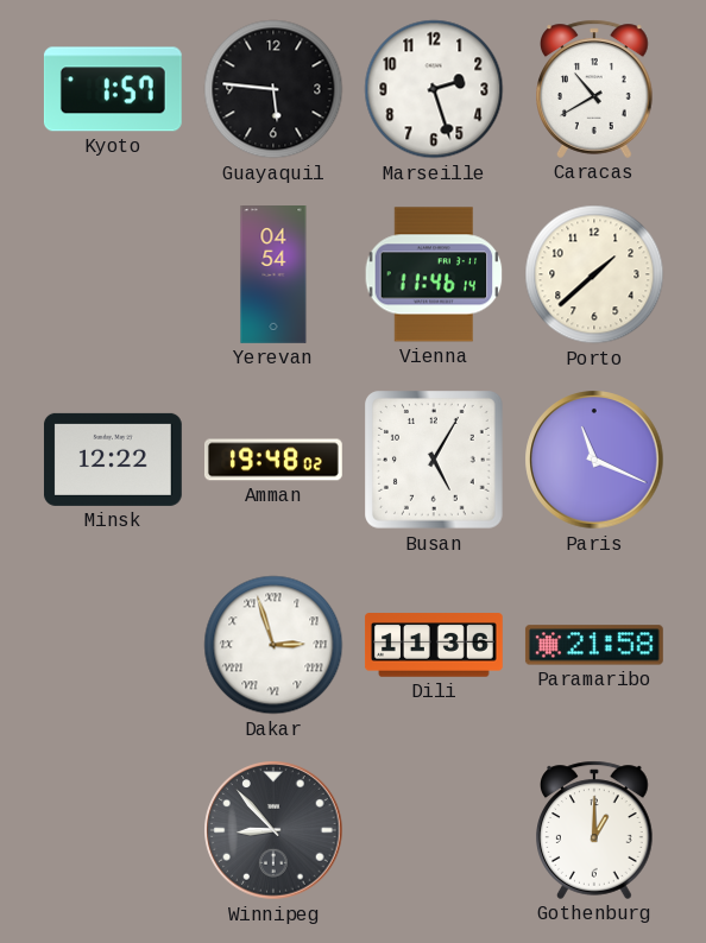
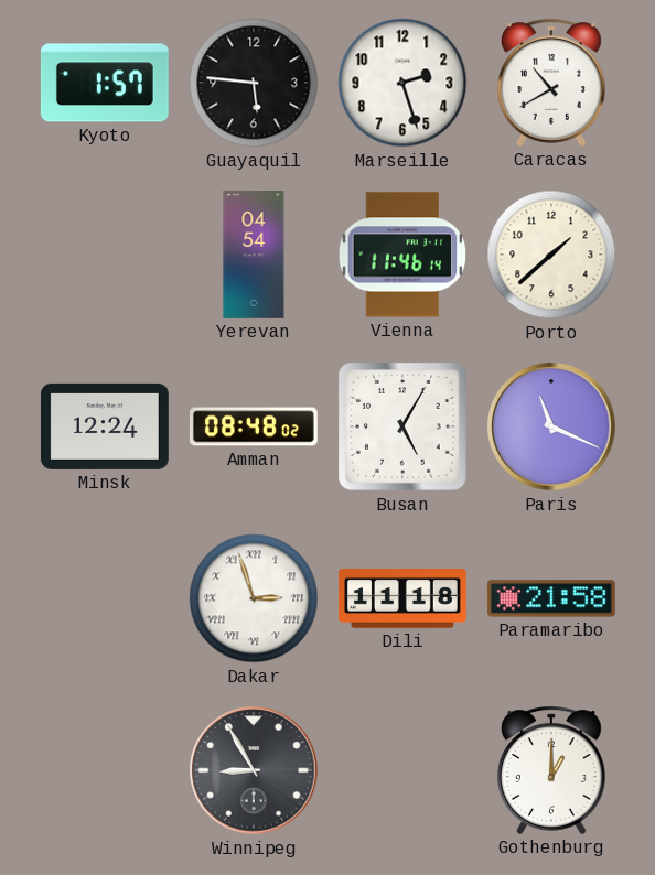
Minsk: 12:22 -> 12:24
Amman: 19:48 -> 08:48
Dili: 11:36 -> 11:18
Winnipeg: 8:53 -> 8:55
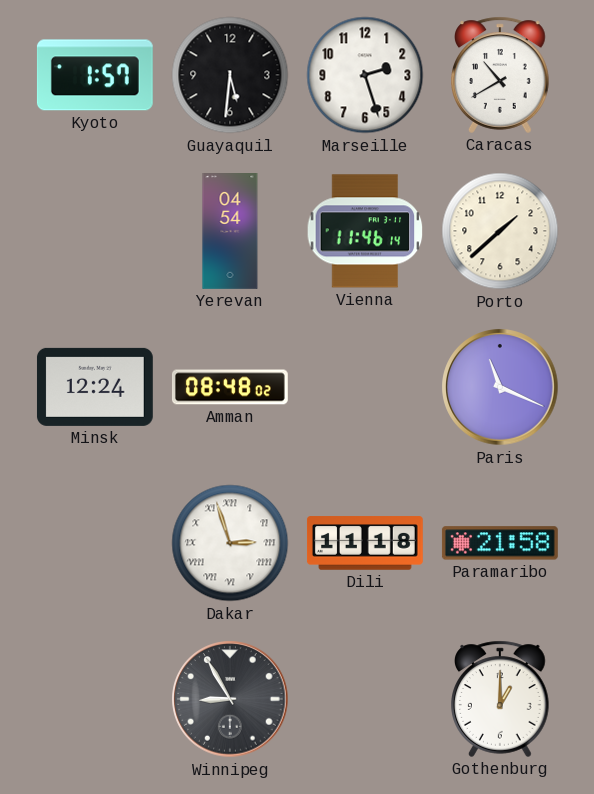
Guayaquil: 5:46 -> 5:31
Busan: 5:05 -> none
